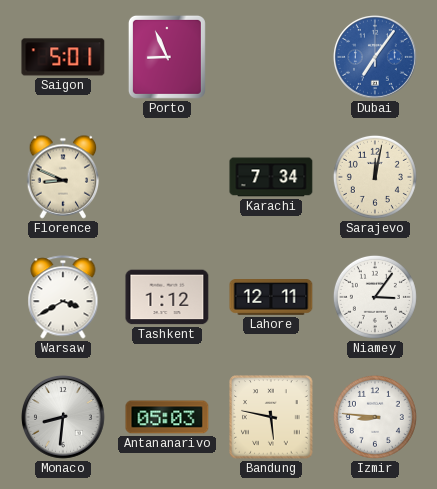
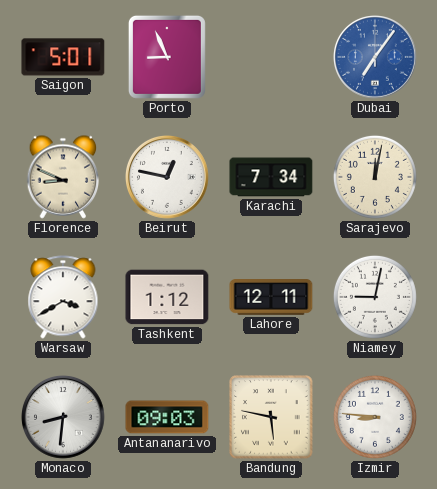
Beirut: none -> 12:47
Niamey: 3:06 -> 9:02
Antananarivo: 05:03 -> 09:03
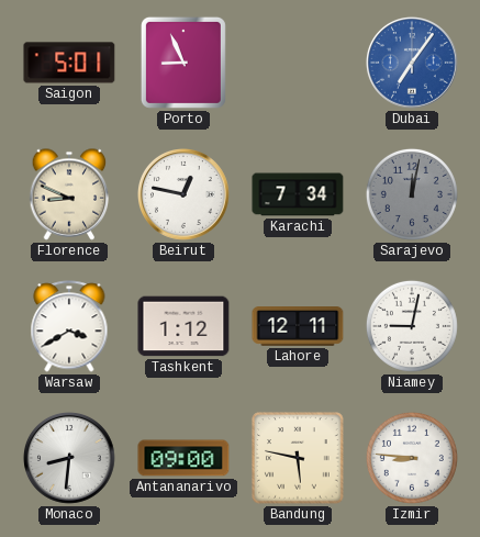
Sarajevo dial: cream -> grey
Antananarivo: 09:03 -> 09:00
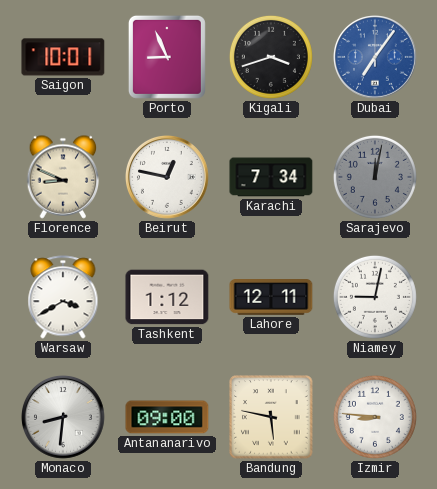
Saigon: 5:01 -> 10:01
Kigali: none -> 3:42
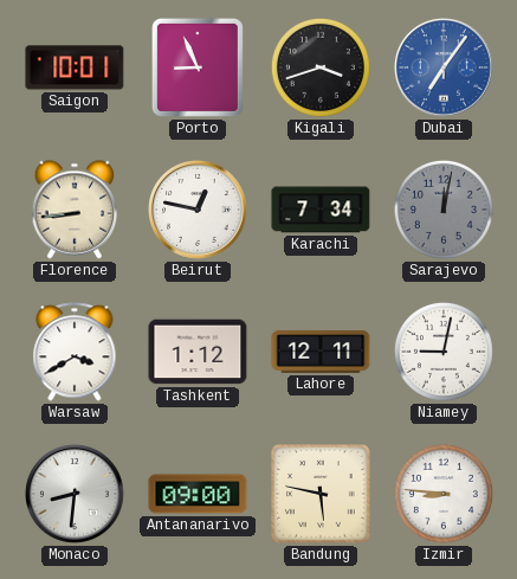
Florence: 8:49 -> 8:44
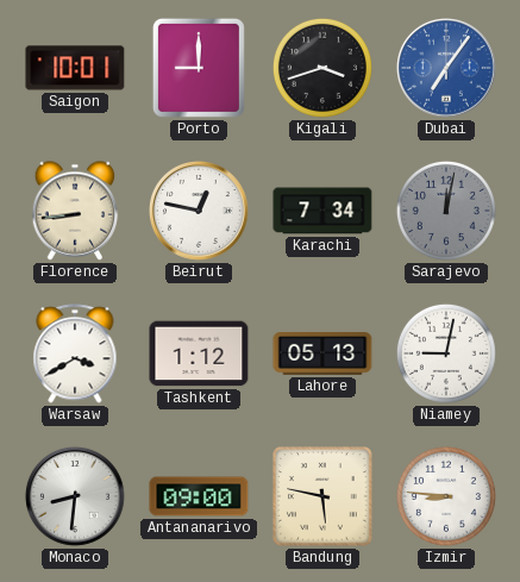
Porto: 8:56 -> 9:00
Lahore: 12:11 -> 05:13
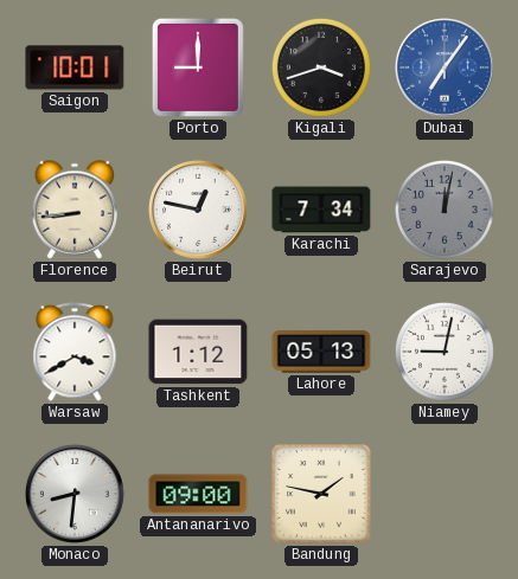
Bandung: 5:47 -> 1:47
Izmir: 8:46 -> none
